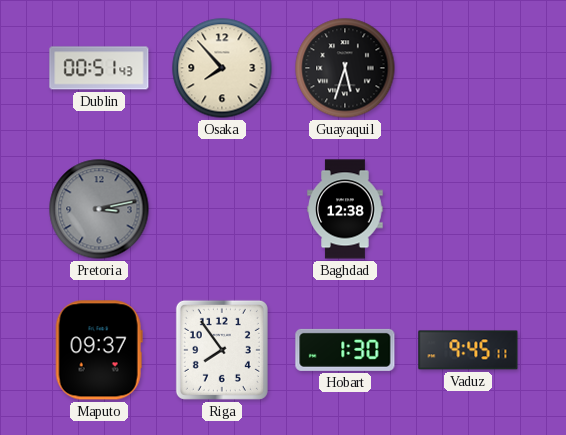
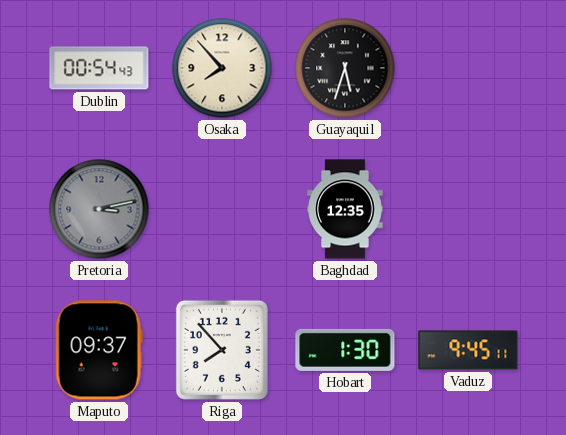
Dublin: 00:51 -> 00:54
Baghdad: 12:38 -> 12:35
Riga: 7:54 -> 7:53
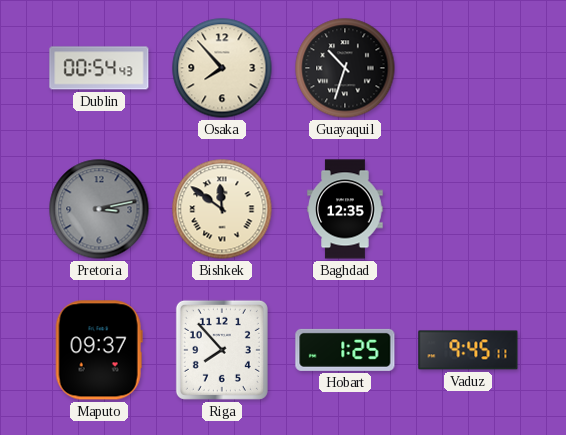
Guayaquil: 5:33 -> 10:33
Bishkek: none -> 11:51
Hobart: 1:30 -> 1:25
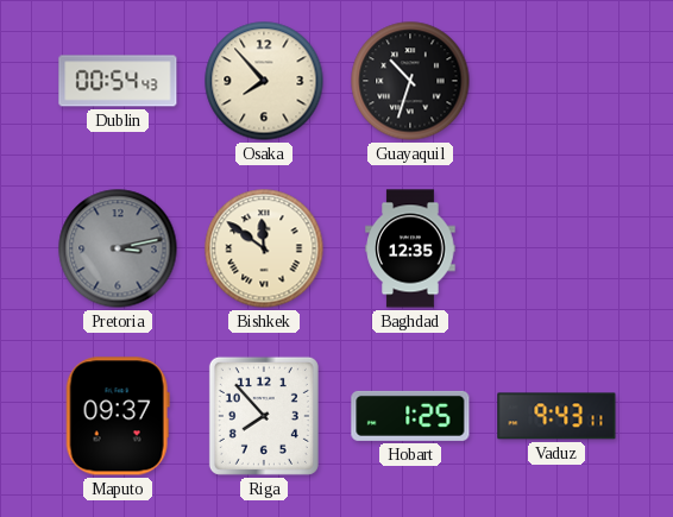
Vaduz: 9:45 -> 9:43
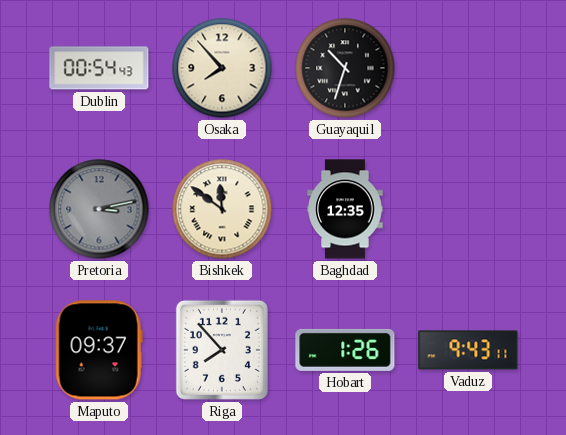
Hobart: 1:25 -> 1:26
